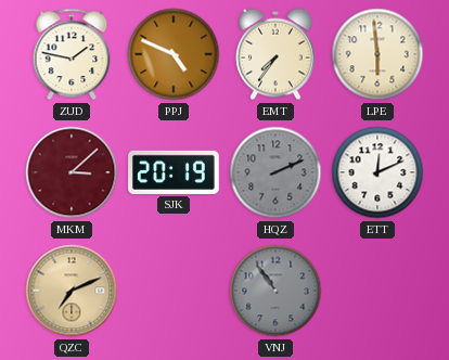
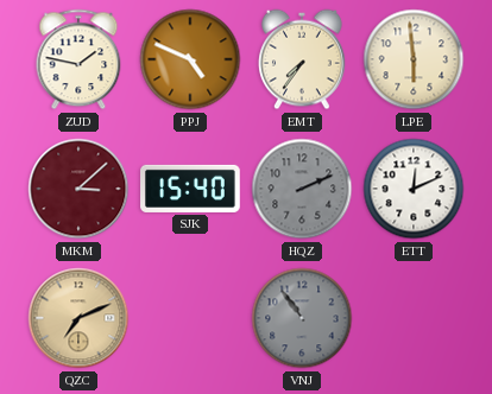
SJK: 20:19 -> 15:40
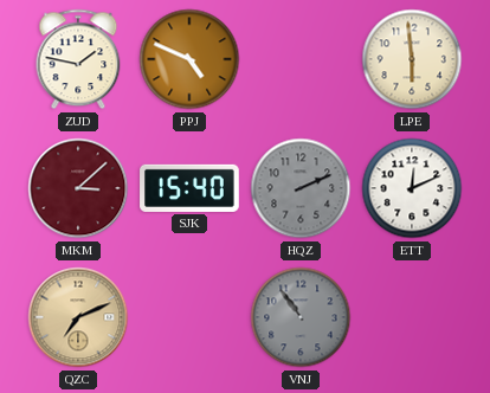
EMT: 7:36 -> none
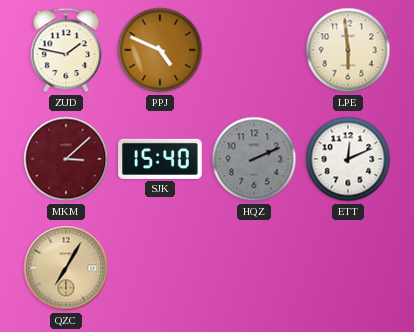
QZC: 7:11 -> 7:05
VNJ: 10:54 -> none
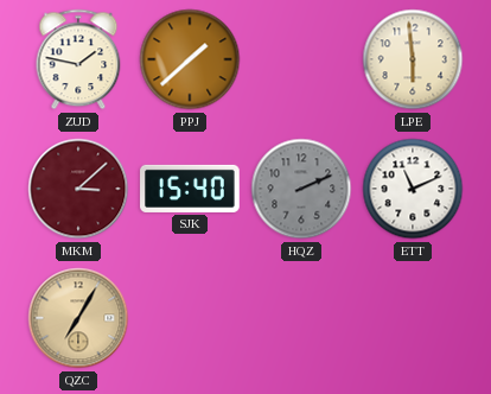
PPJ: 4:49 -> 1:38
ETT: 12:11 -> 11:11
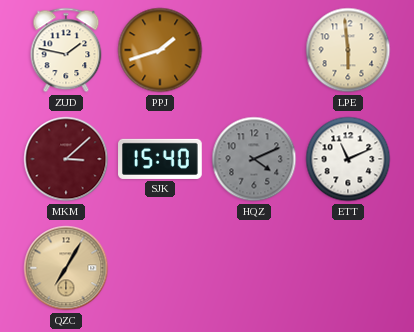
PPJ: 1:38 -> 1:42
HQZ: 2:11 -> 4:11
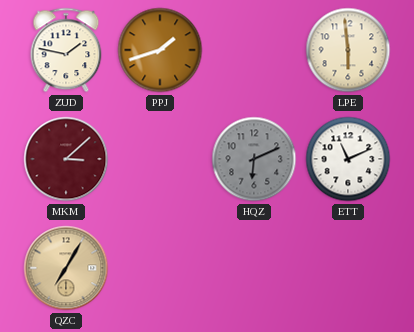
SJK: 15:40 -> none
HQZ: 4:11 -> 6:11
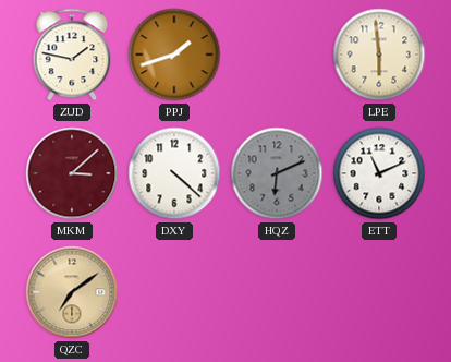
DXY: none -> 4:22
QZC: 7:05 -> 7:09
